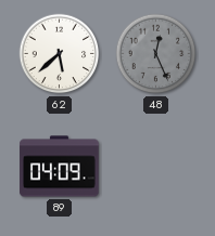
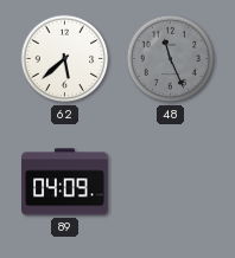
48: 12:26 -> 11:26
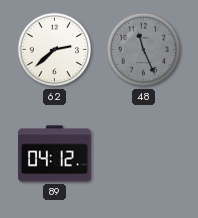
62: 5:38 -> 2:38
89: 04:09 -> 04:12
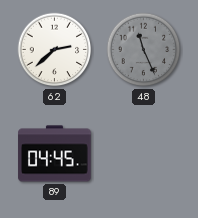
89: 04:12 -> 04:45
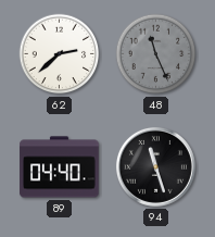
89: 04:45 -> 04:40
94: none -> 11:27
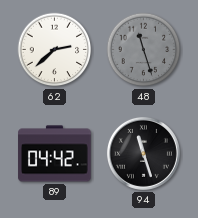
48: 11:26 -> 11:27
89: 04:40 -> 04:42
